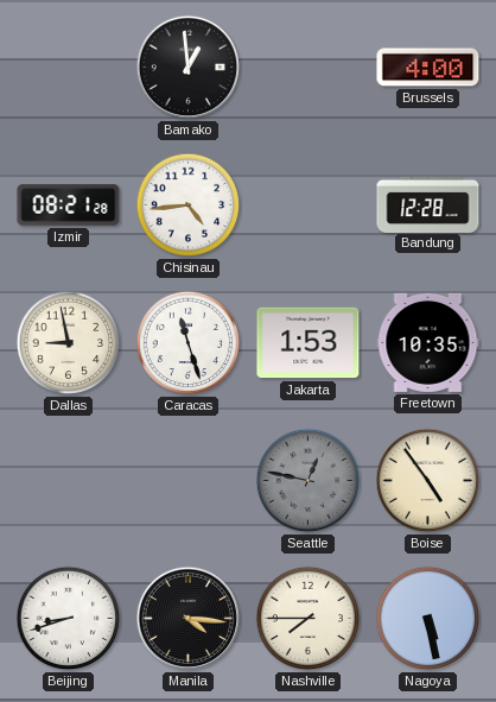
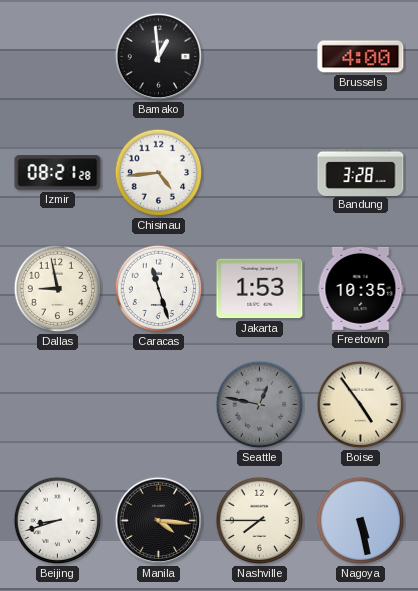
Bandung: 12:28 -> 3:28
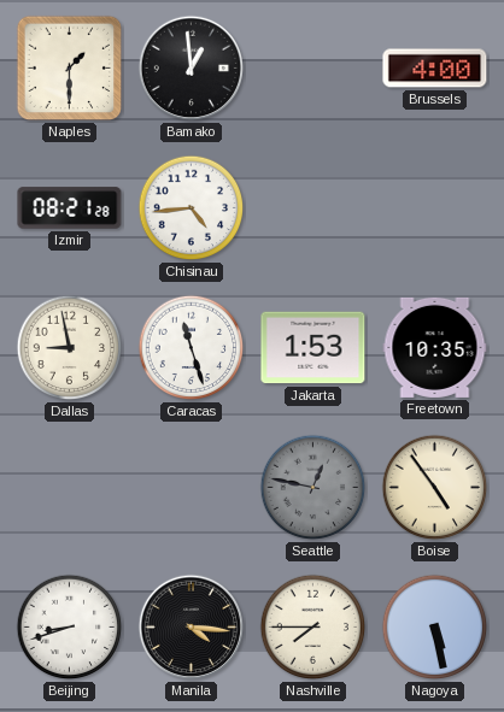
Naples: none -> 1:30
Bandung: 3:28 -> none
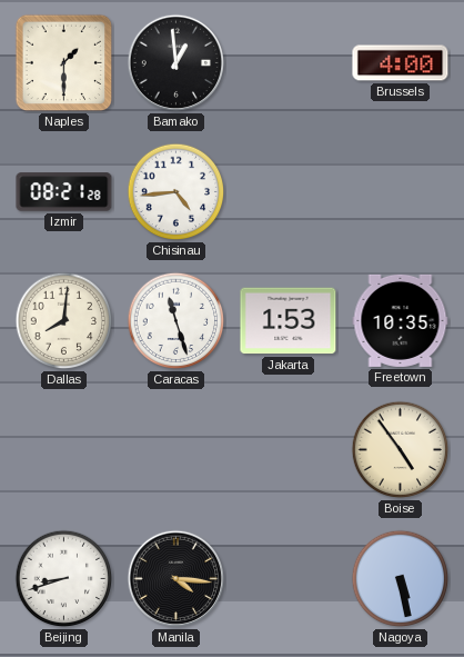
Dallas: 8:58 -> 8:01
Seattle: 12:47 -> none
Nashville: 7:45 -> none
